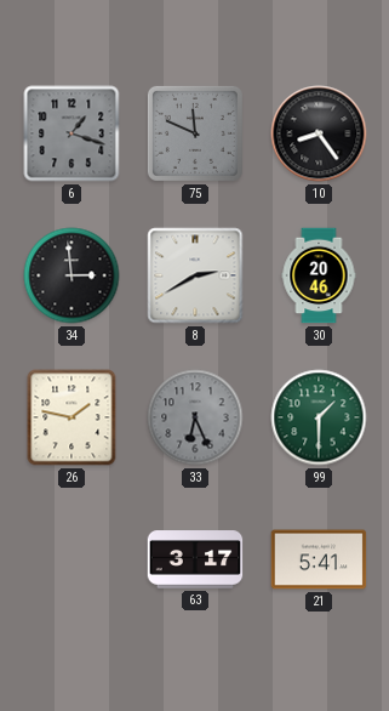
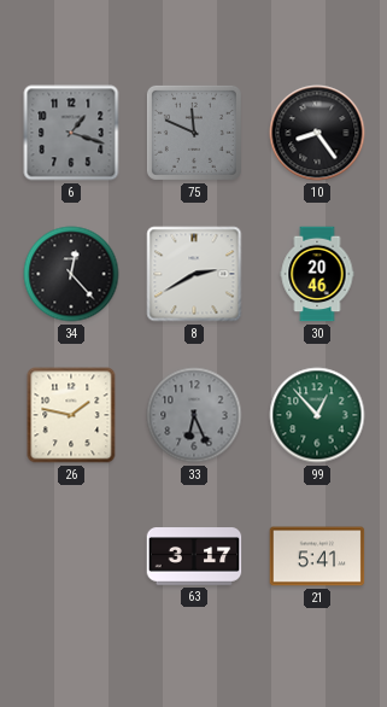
34: 2:59 -> 12:23
99: 1:30 -> 12:53
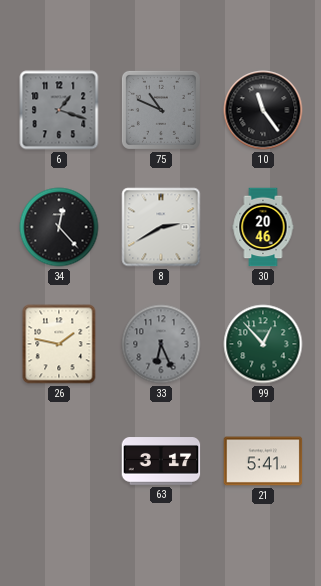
75: 11:49 -> 10:49
10: 8:24 -> 11:24
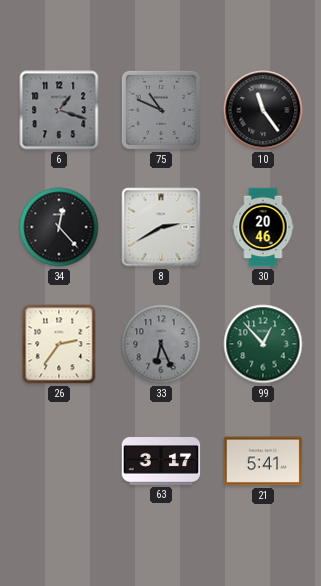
26: 1:47 -> 2:36
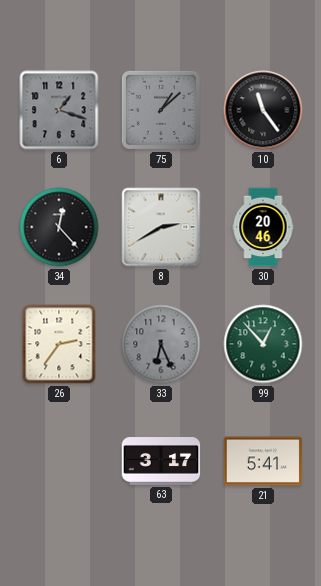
75: 10:49 -> 1:08
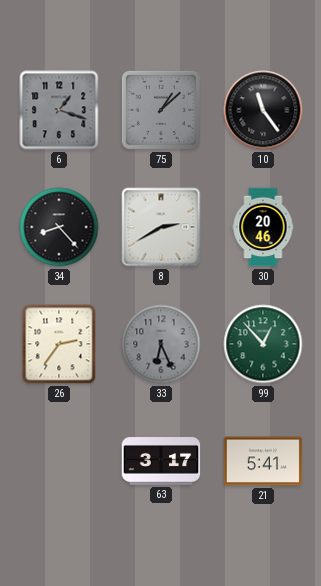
34: 12:23 -> 8:23
